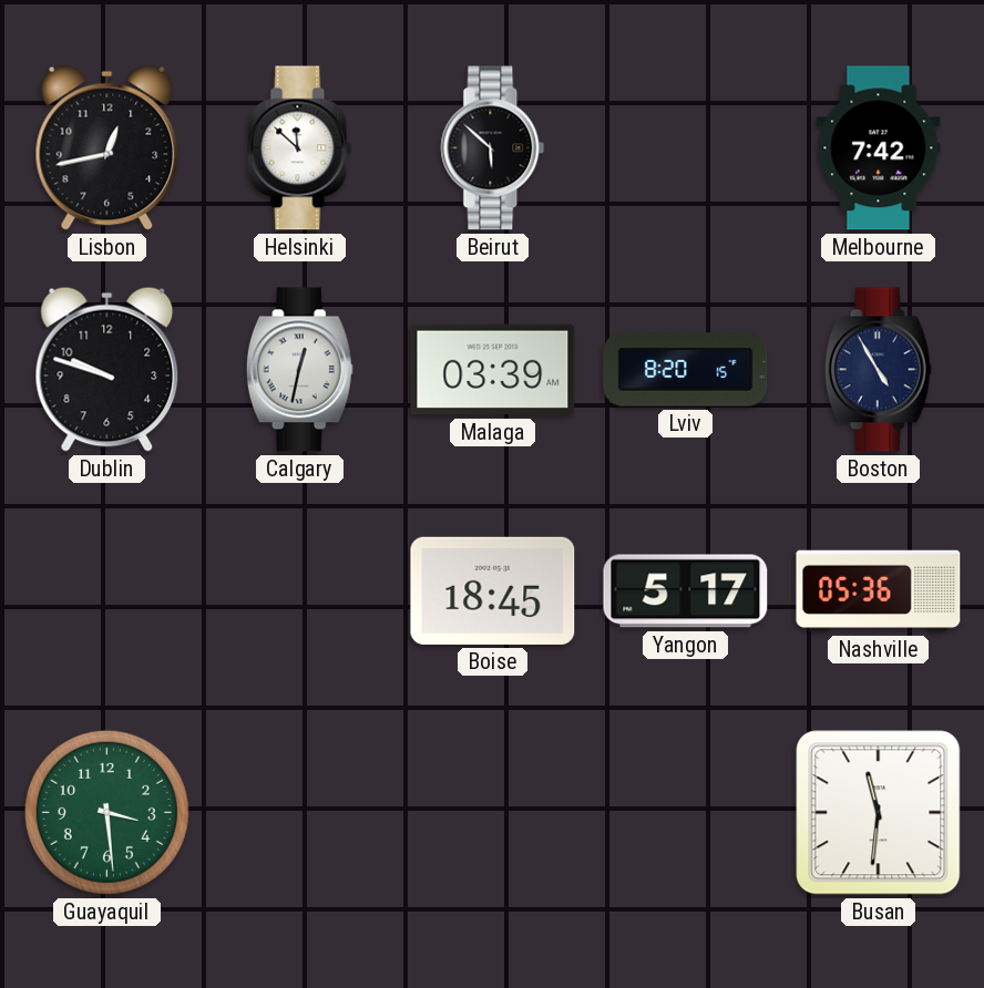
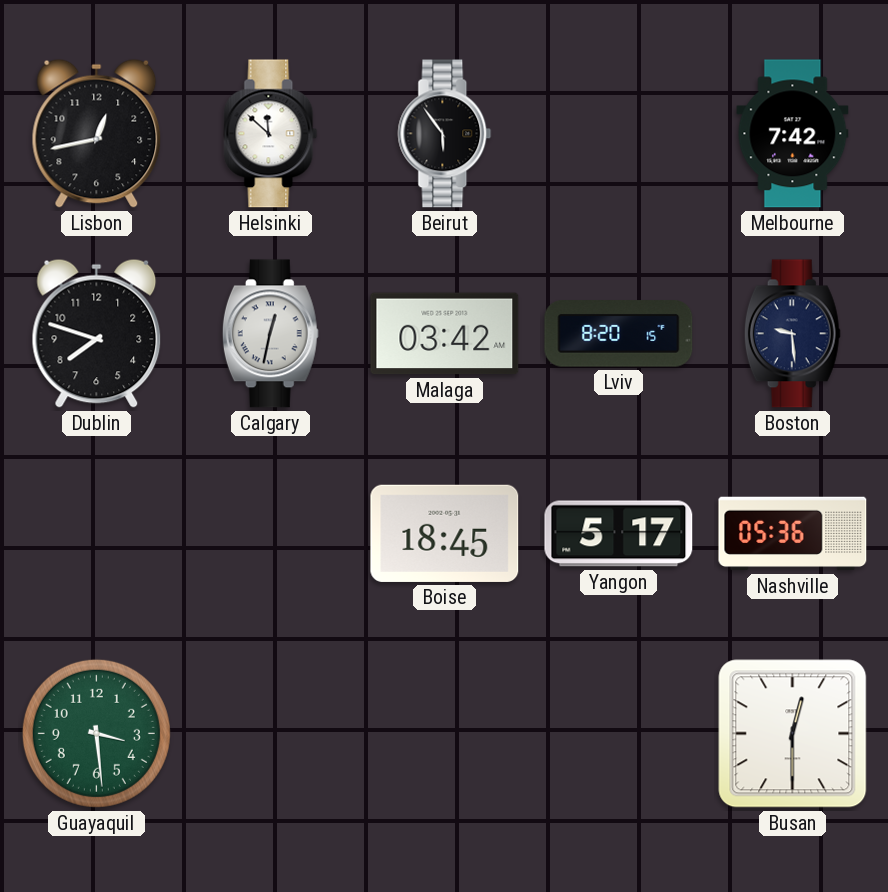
Beirut: 5:52 -> 5:54
Dublin: 9:48 -> 7:48
Malaga: 03:39 -> 03:42
Boston: 4:55 -> 9:29
Busan: 11:31 -> 12:30
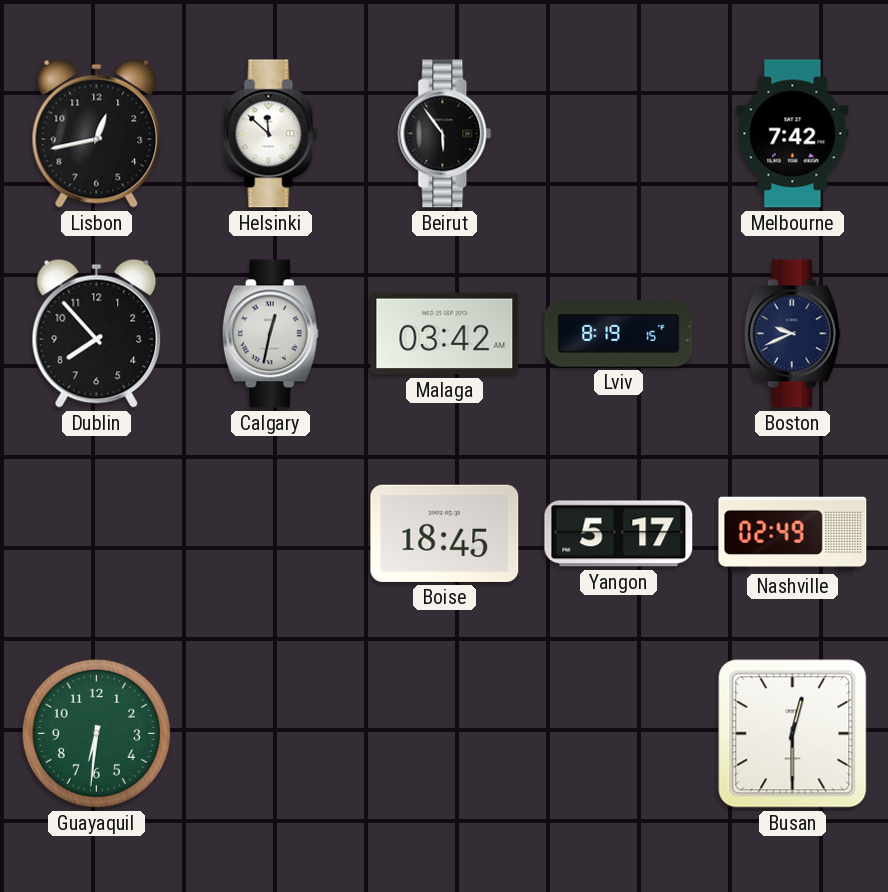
Dublin: 7:48 -> 7:53
Lviv: 8:20 -> 8:19
Boston: 9:29 -> 9:41
Nashville: 05:36 -> 02:49
Guayaquil: 3:29 -> 6:31
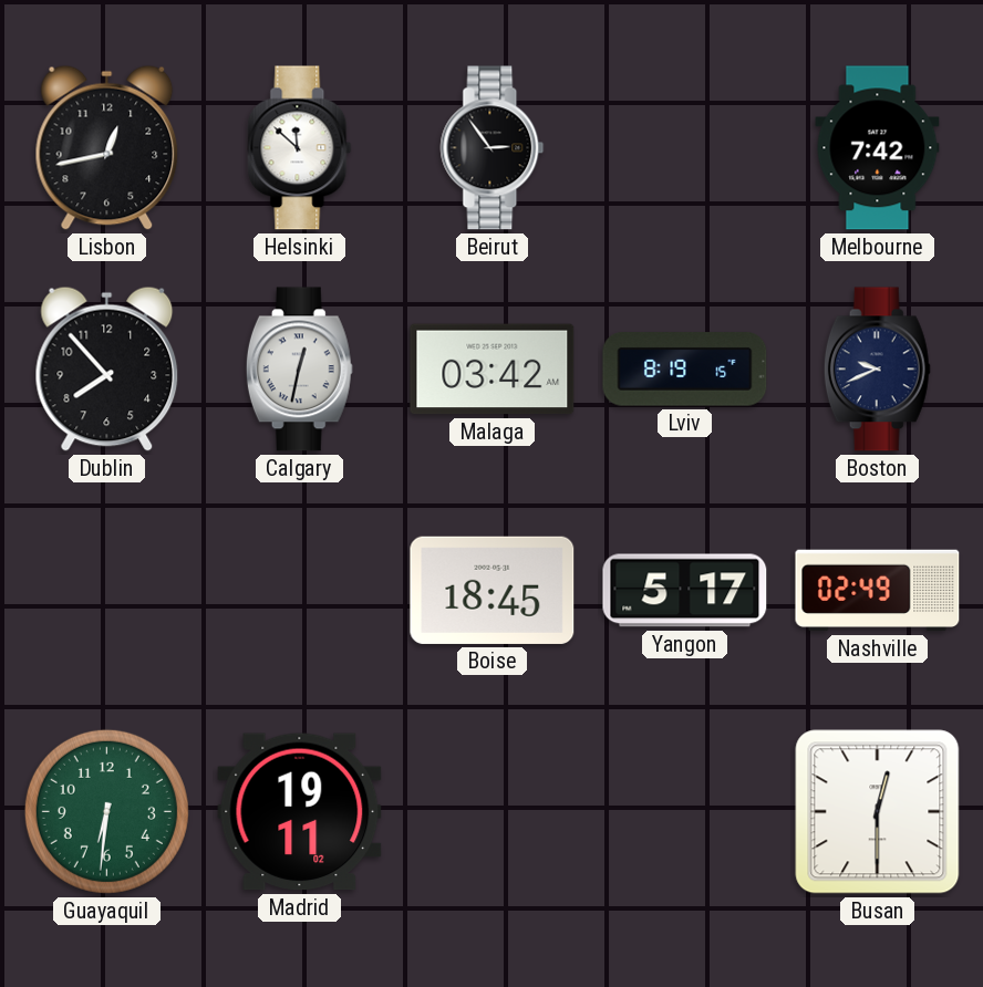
Beirut: 5:54 -> 2:54
Madrid: none -> 19:11
